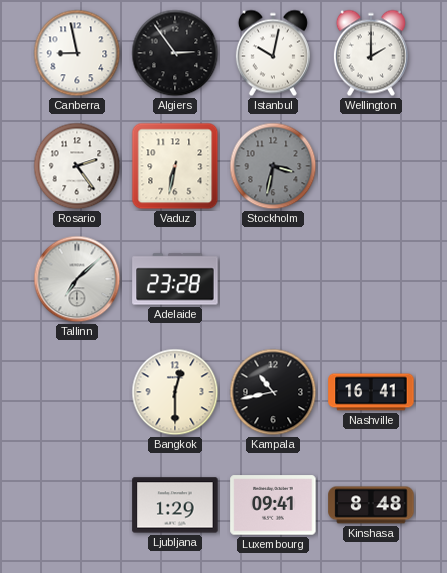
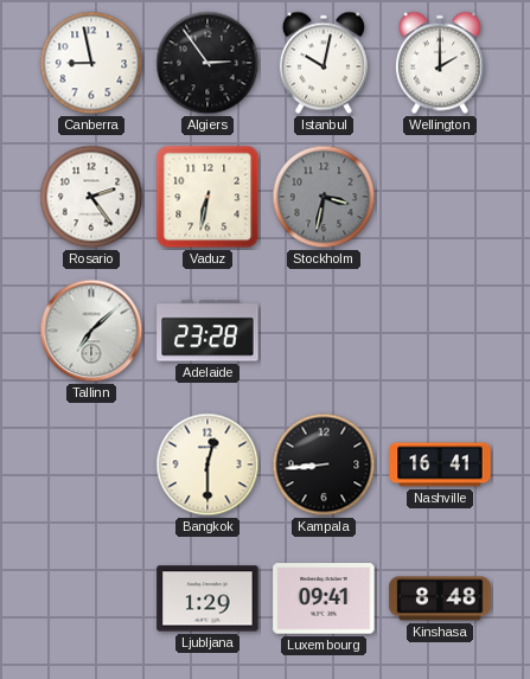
Kampala: 10:43 -> 8:44
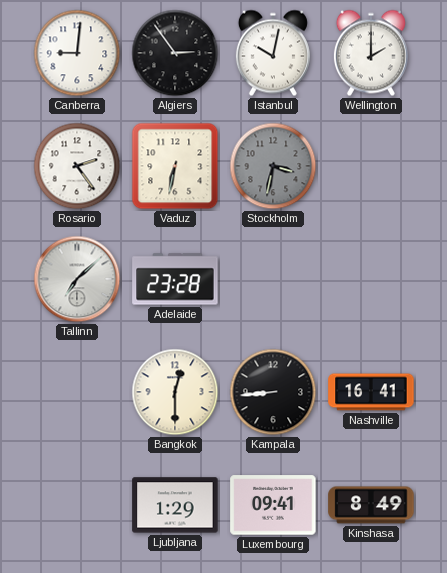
Canberra: 8:58 -> 9:01
Kinshasa: 8:48 -> 8:49
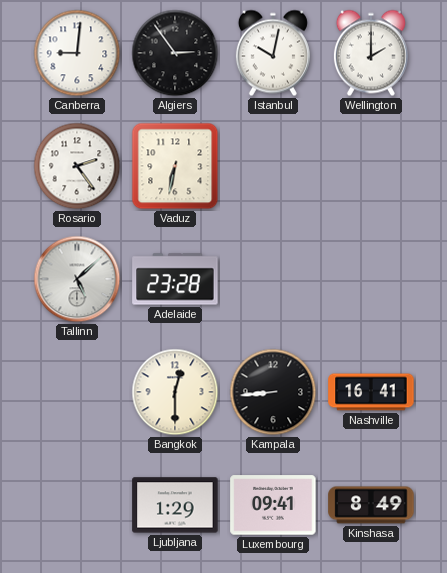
Stockholm: 3:32 -> none
Tallinn: 7:08 -> 5:08
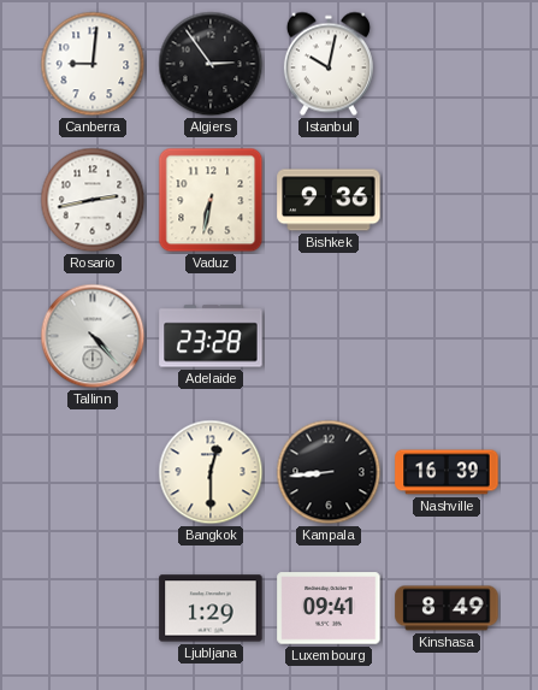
Wellington: 2:00 -> none
Rosario: 2:24 -> 2:43
Bishkek: none -> 9:36
Tallinn: 5:08 -> 4:23
Nashville: 16:41 -> 16:39
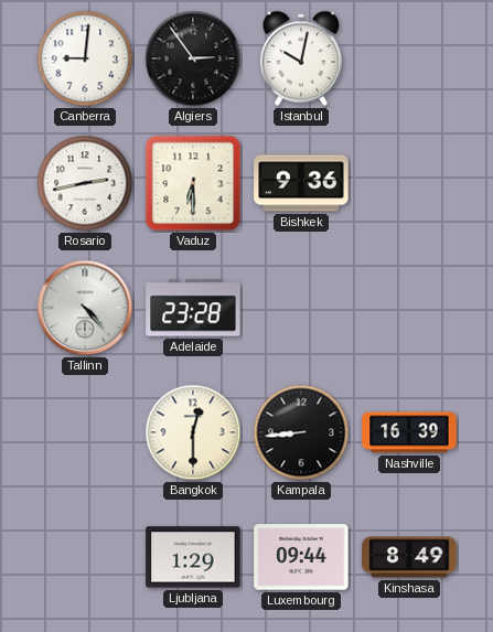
Vaduz: 6:32 -> 6:30
Luxembourg: 09:41 -> 09:44
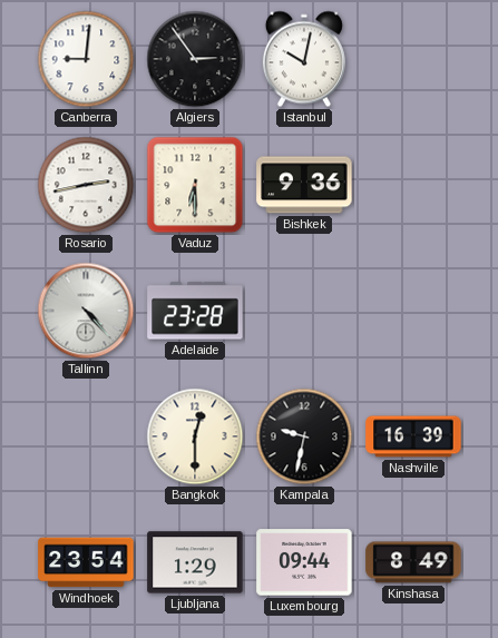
Kampala: 8:44 -> 9:32
Windhoek: none -> 23:54
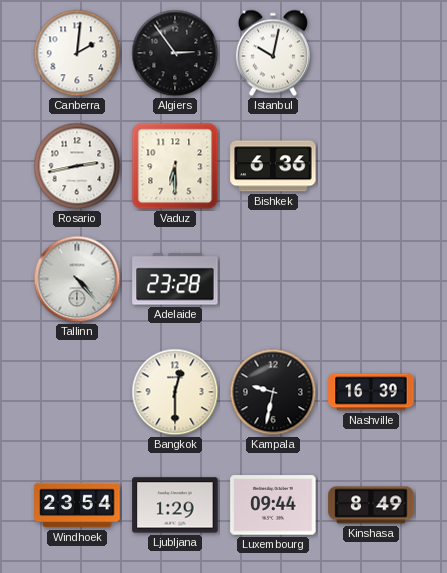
Canberra: 9:01 -> 2:01
Bishkek: 9:36 -> 6:36
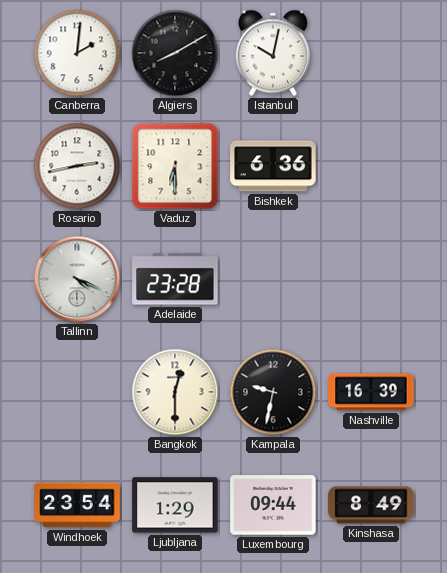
Algiers: 2:54 -> 8:10
Tallinn: 4:23 -> 4:19
